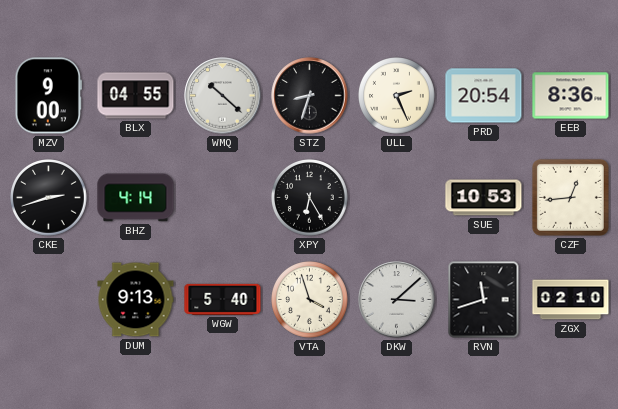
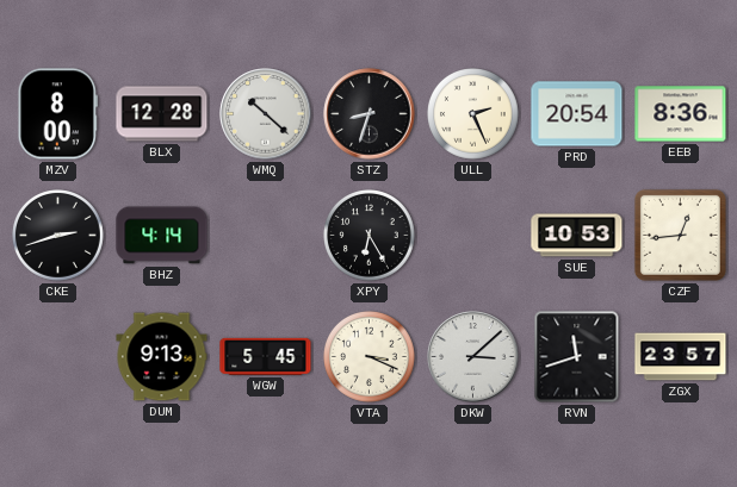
MZV: 9:00 -> 8:00
BLX: 04:55 -> 12:28
WGW: 5:40 -> 5:45
VTA: 3:57 -> 3:19
ZGX: 02:10 -> 23:57
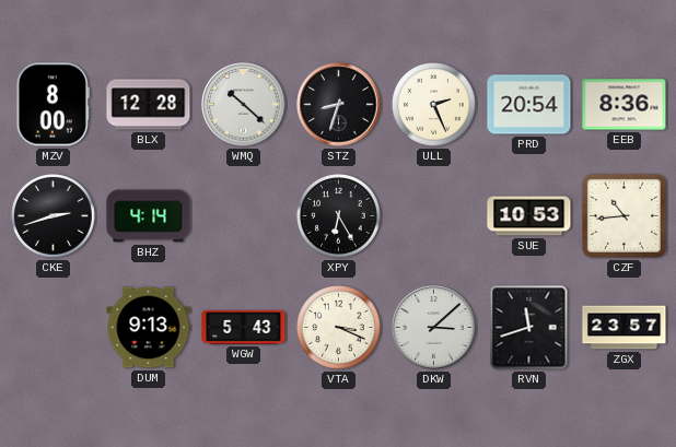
CZF: 12:44 -> 10:44
WGW: 5:45 -> 5:43
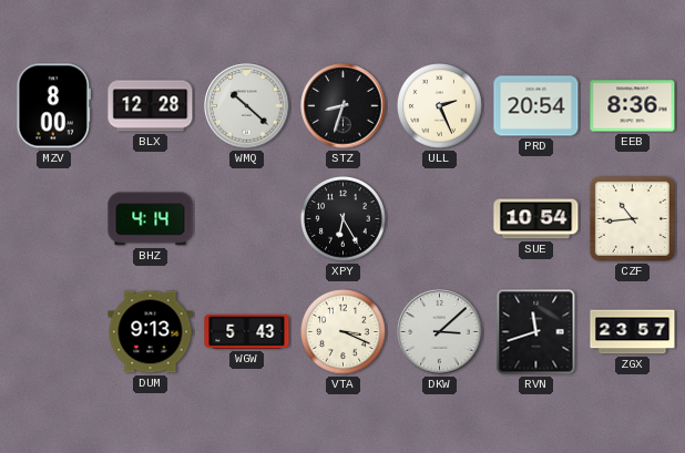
CKE: 2:42 -> none
SUE: 10:53 -> 10:54
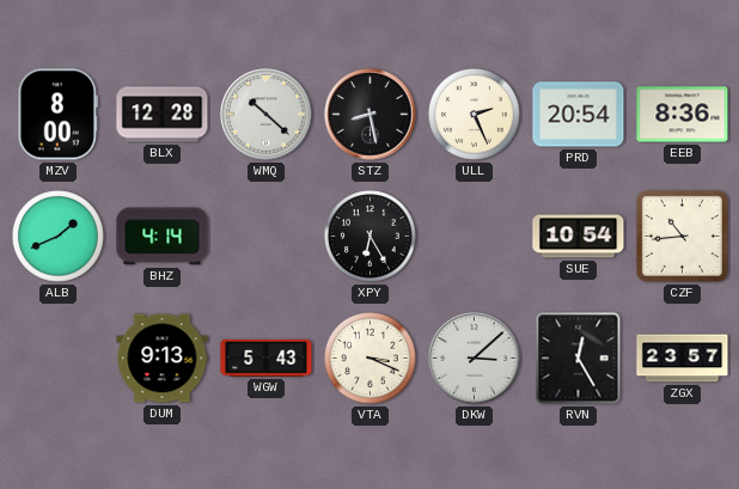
STZ: 8:33 -> 8:28
ALB: none -> 1:41
RVN: 11:42 -> 12:25
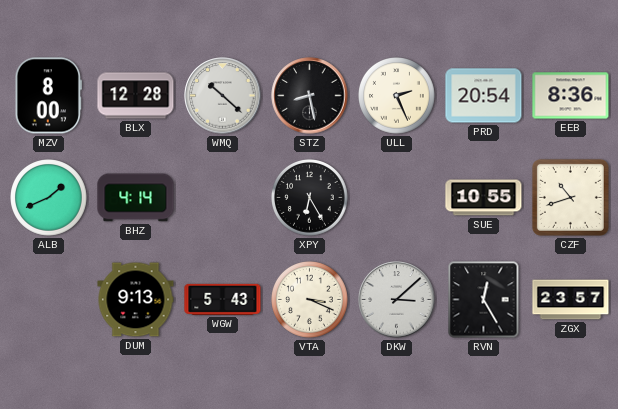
SUE: 10:54 -> 10:55
CZF: 10:44 -> 10:42
